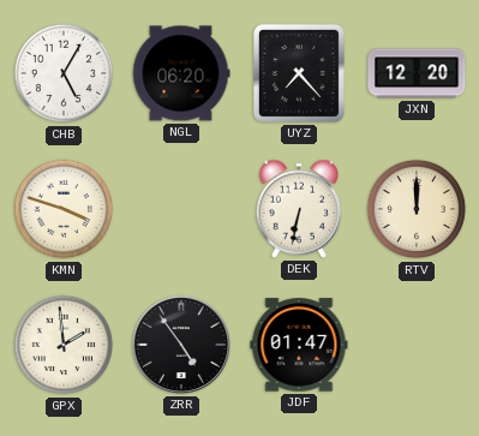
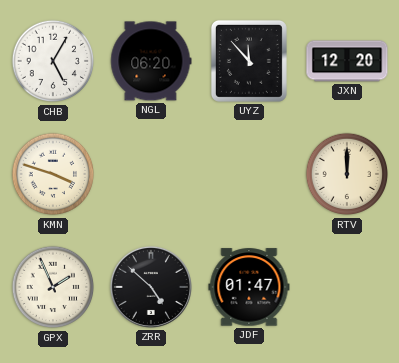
UYZ: 7:23 -> 11:53
DEK: 6:32 -> none
GPX: 1:59 -> 1:56
ZRR: 4:54 -> 4:52
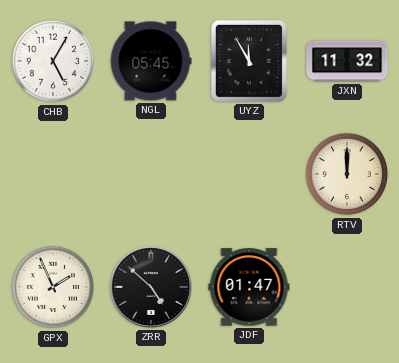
NGL: 06:20 -> 05:45
UYZ: 11:53 -> 11:55
JXN: 12:20 -> 11:32
KMN: 3:48 -> none
